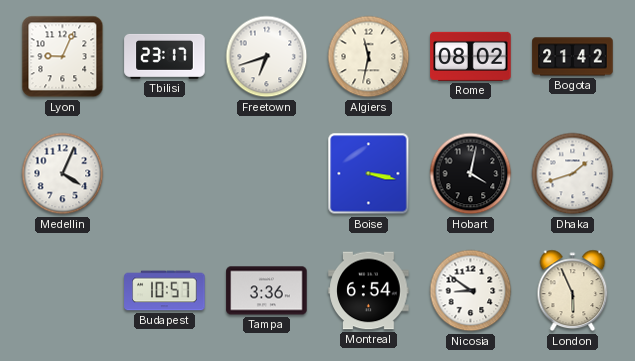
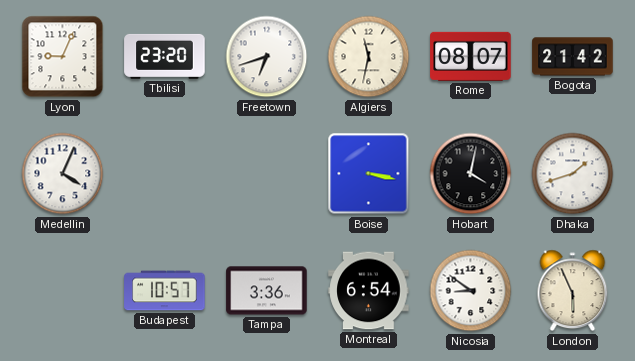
Tbilisi: 23:17 -> 23:20
Rome: 08:02 -> 08:07
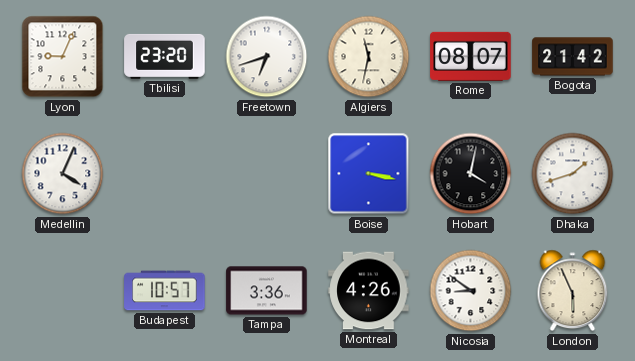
Montreal: 6:54 -> 4:26
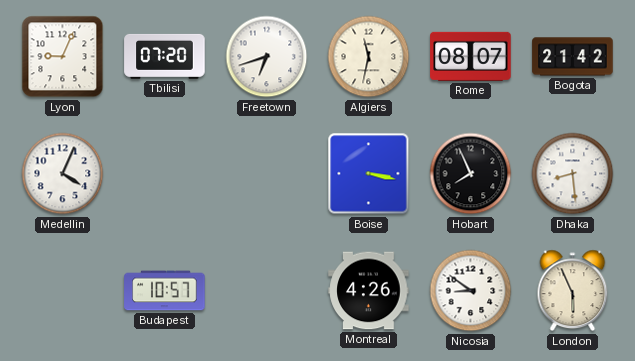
Tbilisi: 23:20 -> 07:20
Hobart: 4:02 -> 7:56
Dhaka: 1:42 -> 8:29
Tampa: 3:36 -> none
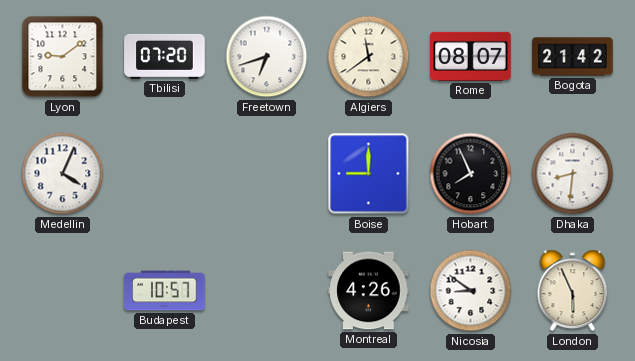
Lyon: 9:04 -> 9:09
Algiers: 11:32 -> 11:39
Boise: 3:17 -> 9:00
Dhaka: 8:29 -> 8:31
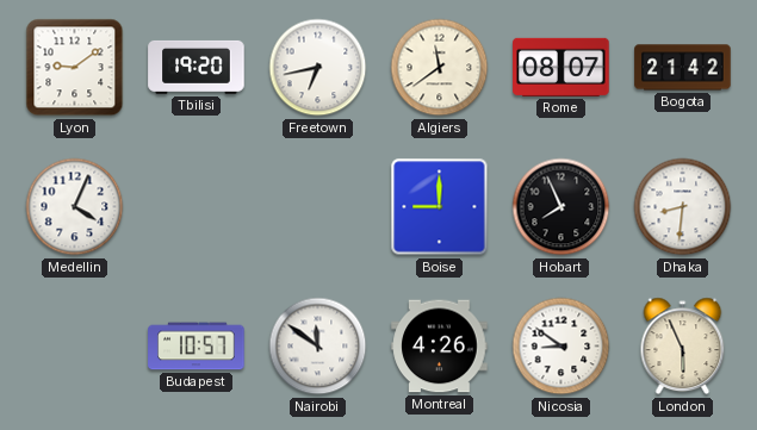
Tbilisi: 07:20 -> 19:20
Freetown: 6:42 -> 6:43
Nairobi: none -> 11:51
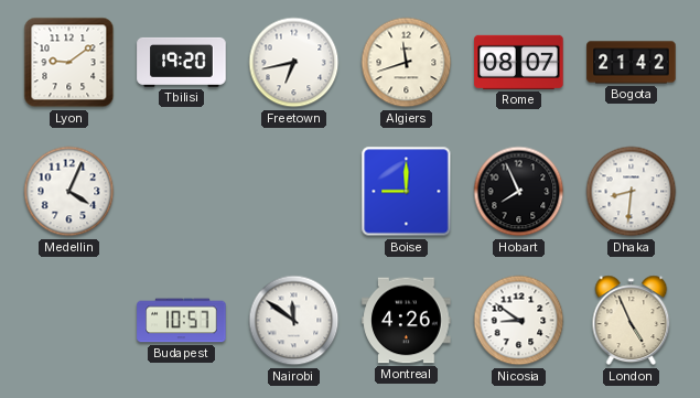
Algiers: 11:39 -> 11:42
London: 5:56 -> 4:56
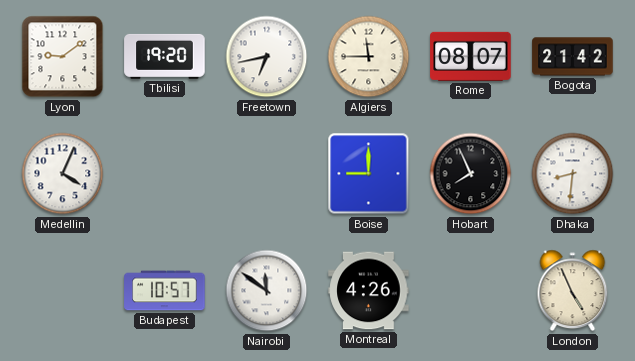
Algiers: 11:42 -> 11:45
Nicosia: 8:51 -> none
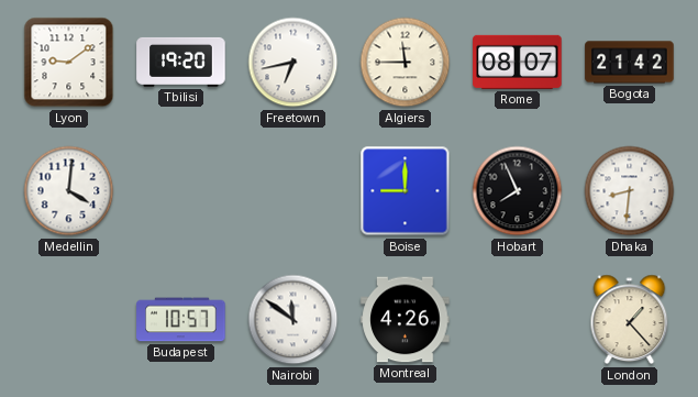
Medellin: 4:04 -> 4:01
London: 4:56 -> 1:23
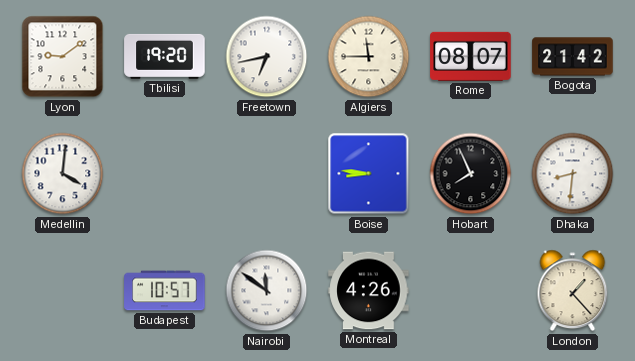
Boise: 9:00 -> 8:46
